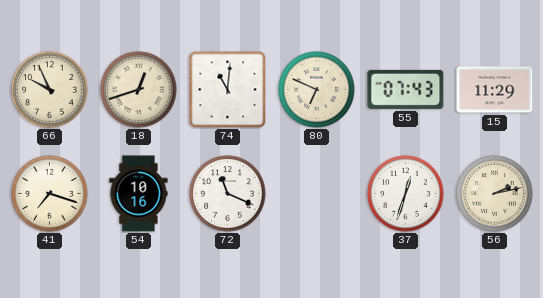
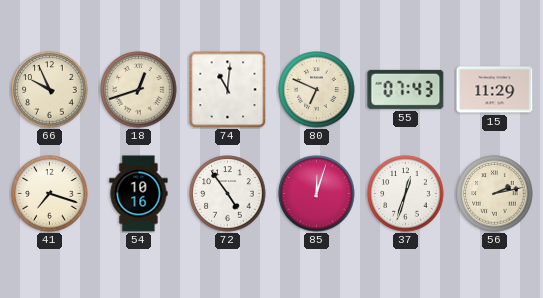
72: 11:19 -> 4:54
85: none -> 12:03
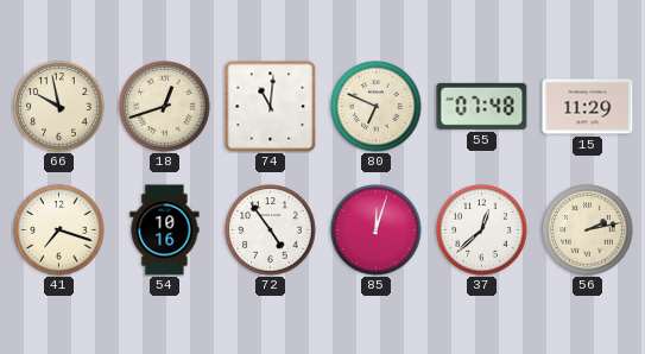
66: 9:56 -> 9:58
55: 07:43 -> 07:48
37: 12:33 -> 12:38
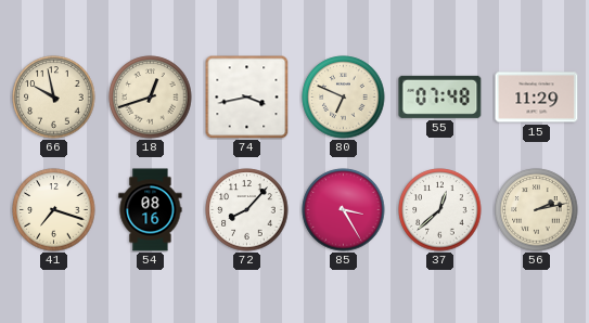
74: 11:01 -> 3:43
54: 10:16 -> 08:16
72: 4:54 -> 8:07
85: 12:03 -> 3:25
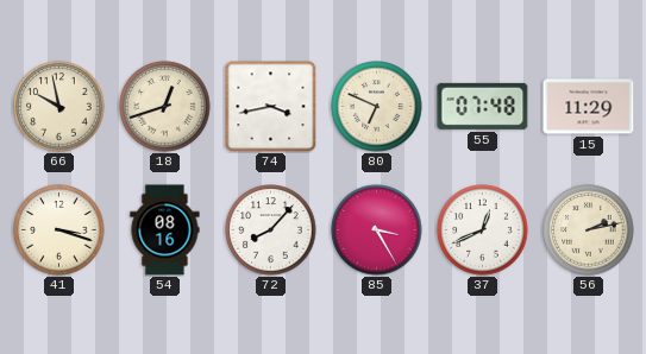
41: 7:18 -> 3:18
37: 12:38 -> 12:41
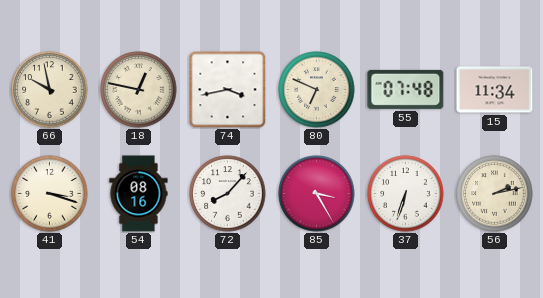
18: 12:42 -> 12:47
15: 11:29 -> 11:34
37: 12:41 -> 6:33
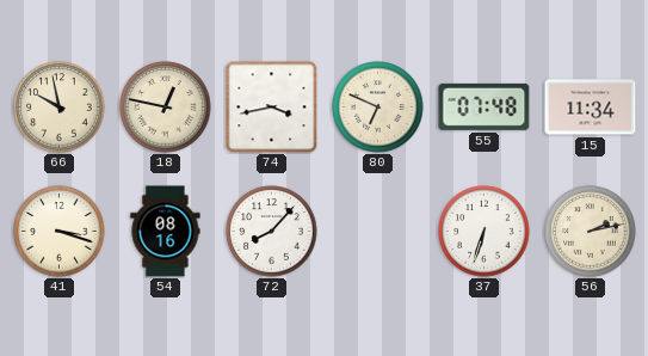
85: 3:25 -> none
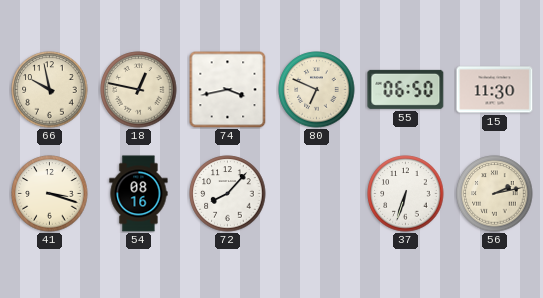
55: 07:48 -> 06:50
15: 11:34 -> 11:30
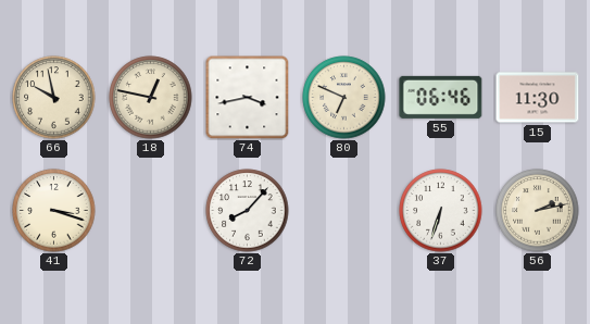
55: 06:50 -> 06:46
54: 08:16 -> none
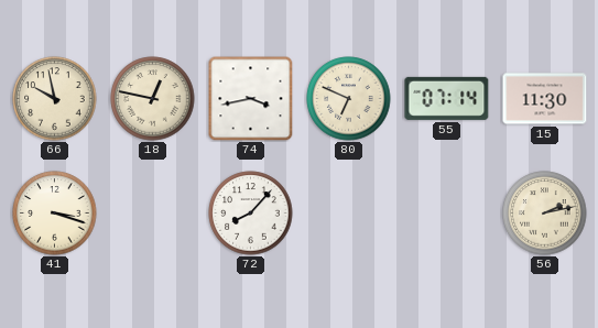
55: 06:46 -> 07:14
37: 6:33 -> none
